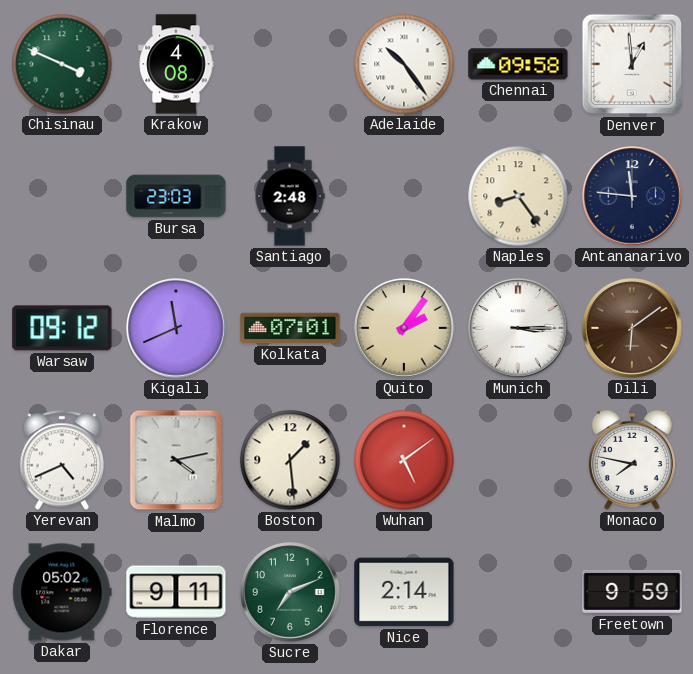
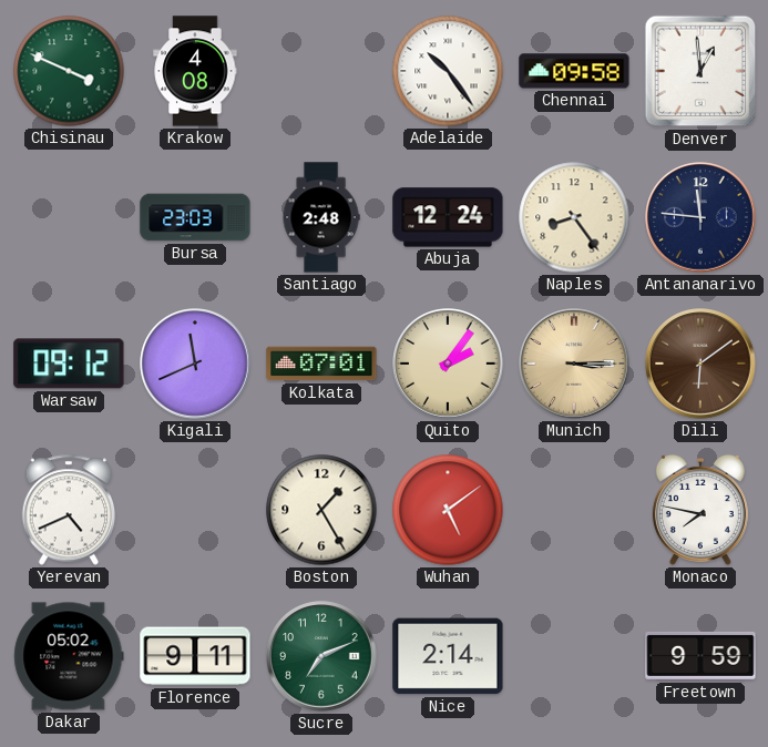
Abuja: none -> 12:24
Munich dial: white -> champagne
Malmo: 4:13 -> none
Boston: 1:29 -> 1:25
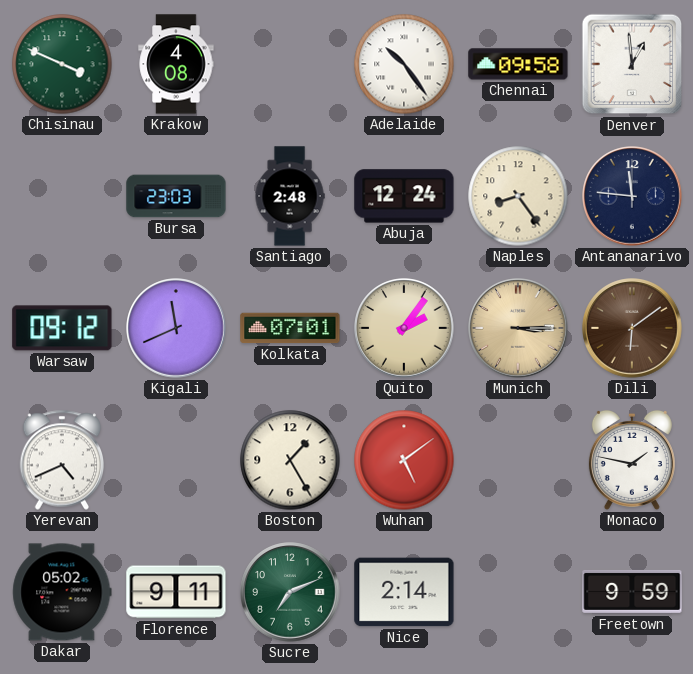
Monaco: 7:47 -> 1:47
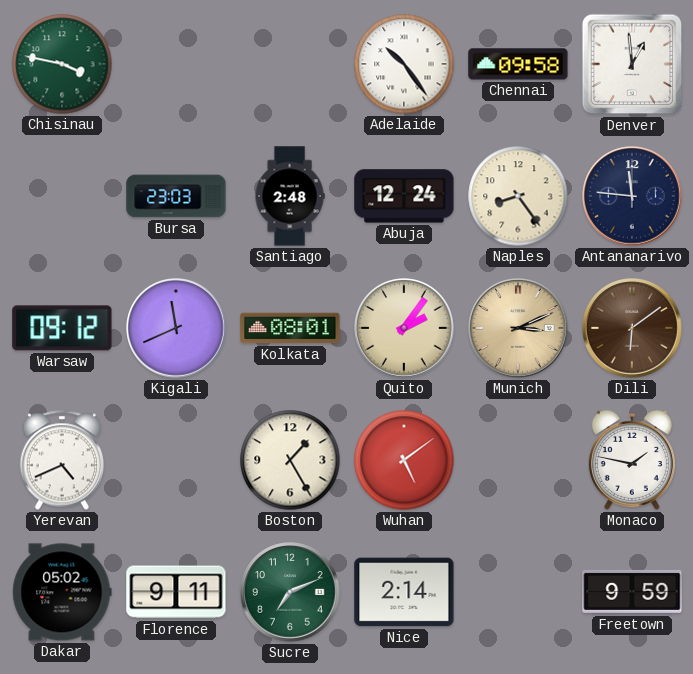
Chisinau: 3:49 -> 3:47
Krakow: 4:08 -> none
Kolkata: 07:01 -> 08:01
Munich: 3:15 -> 3:11
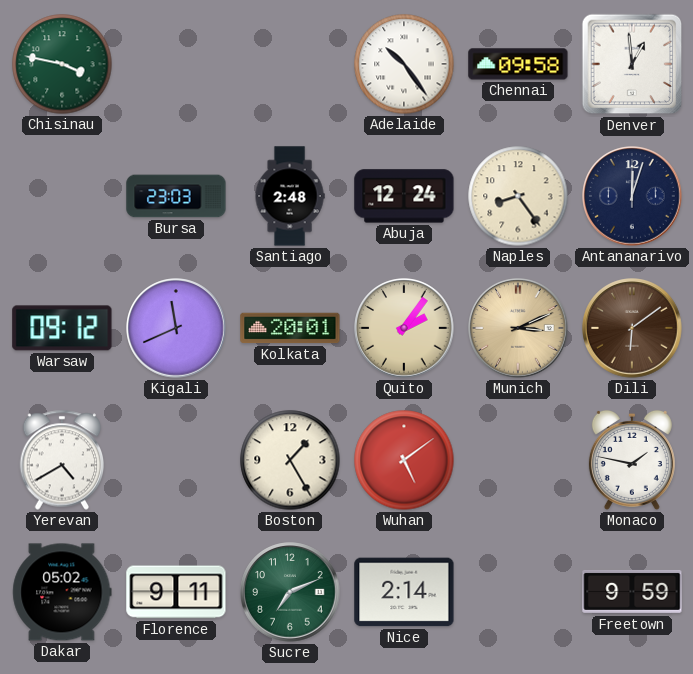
Antananarivo: 11:46 -> 12:03
Kolkata: 08:01 -> 20:01
Yerevan: 4:41 -> 4:40
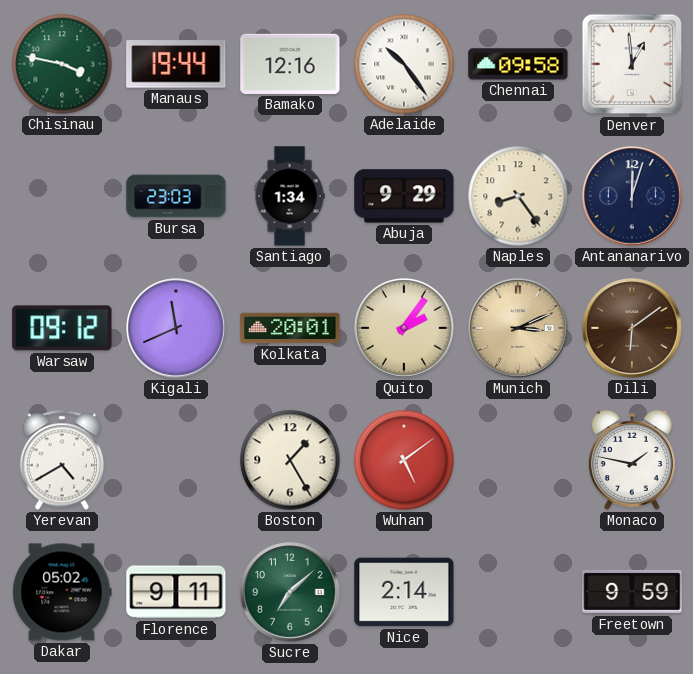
Manaus: none -> 19:44
Bamako: none -> 12:16
Santiago: 2:48 -> 1:34
Abuja: 12:24 -> 9:29
Sucre: 7:11 -> 7:08
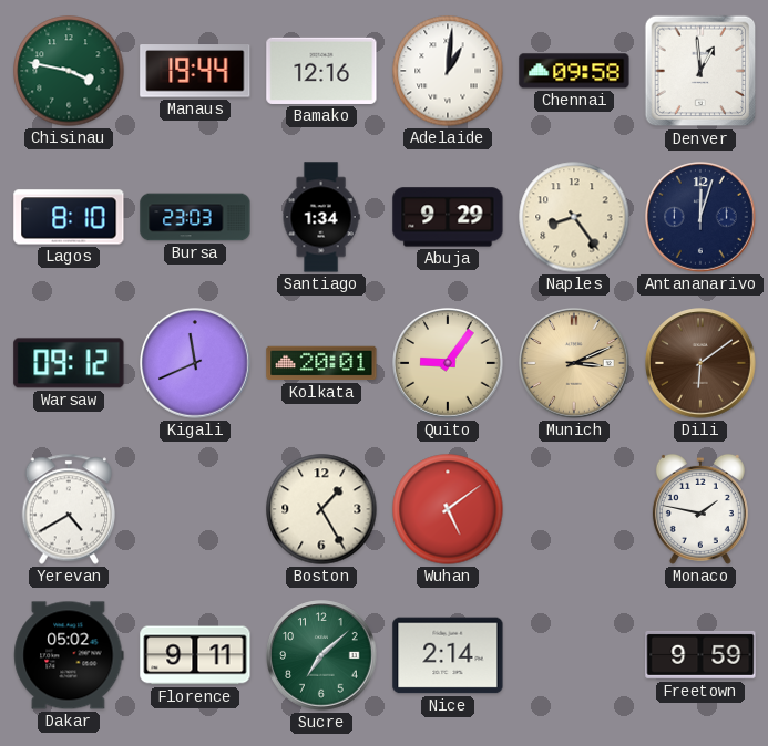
Adelaide: 10:24 -> 1:01
Lagos: none -> 8:10
Quito: 2:06 -> 9:06
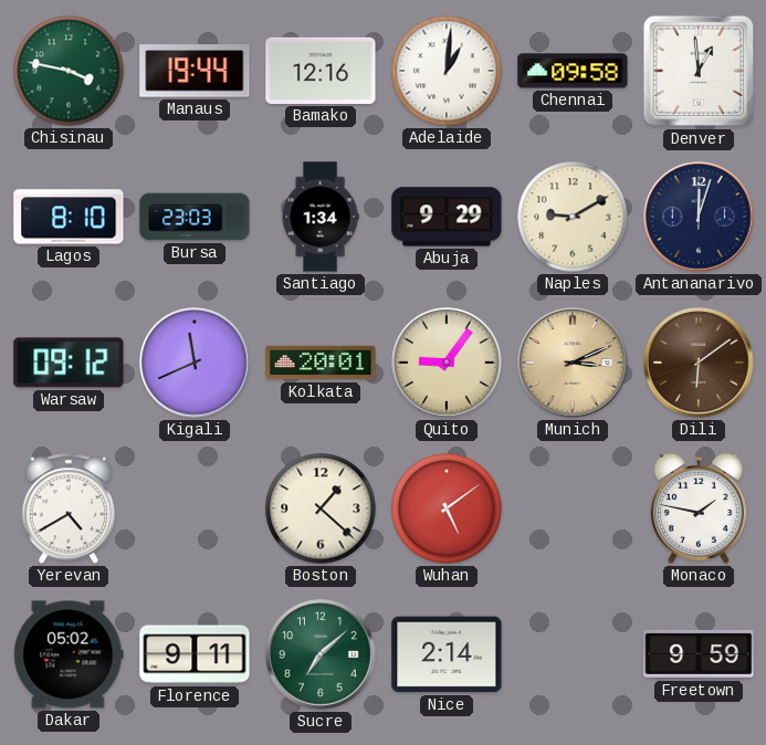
Naples: 8:24 -> 9:10
Boston: 1:25 -> 1:22
